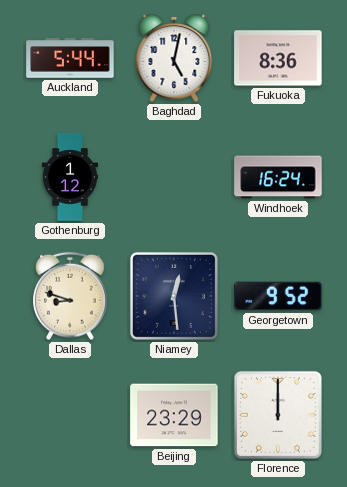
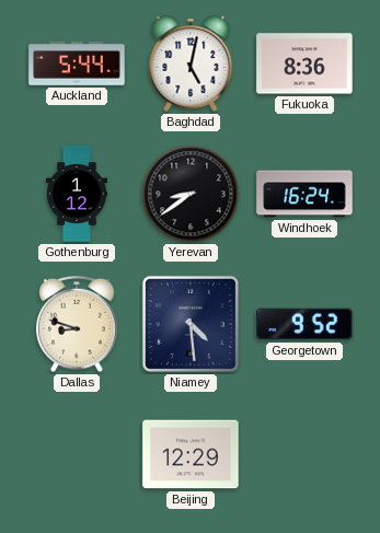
Yerevan: none -> 8:39
Niamey: 12:29 -> 4:29
Beijing: 23:29 -> 12:29
Florence: 12:00 -> none
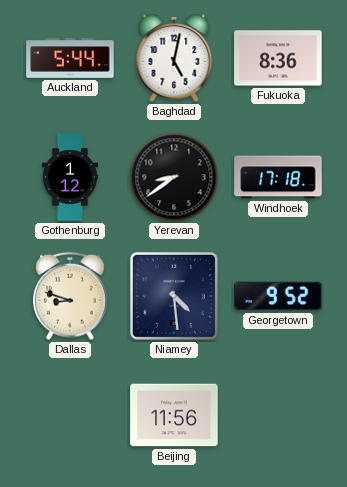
Windhoek: 16:24 -> 17:18
Beijing: 12:29 -> 11:56
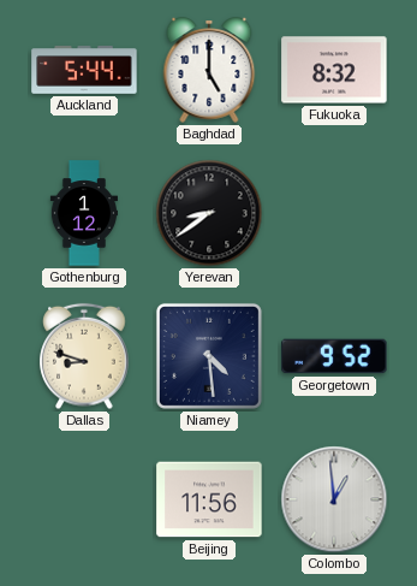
Baghdad: 5:02 -> 5:00
Fukuoka: 8:36 -> 8:32
Windhoek: 17:18 -> none
Colombo: none -> 12:59
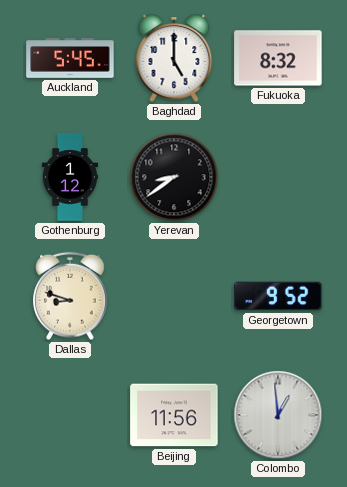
Auckland: 5:44 -> 5:45
Niamey: 4:29 -> none
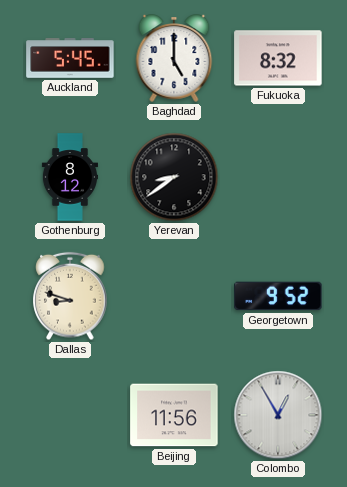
Gothenburg: 1:12 -> 8:12
Colombo: 12:59 -> 12:55
